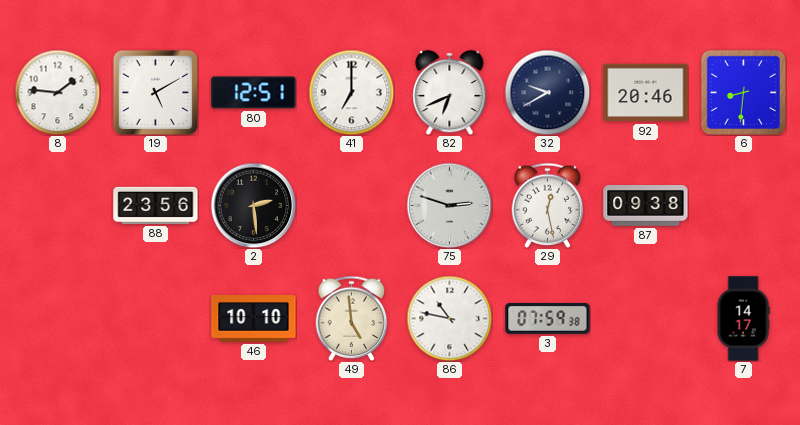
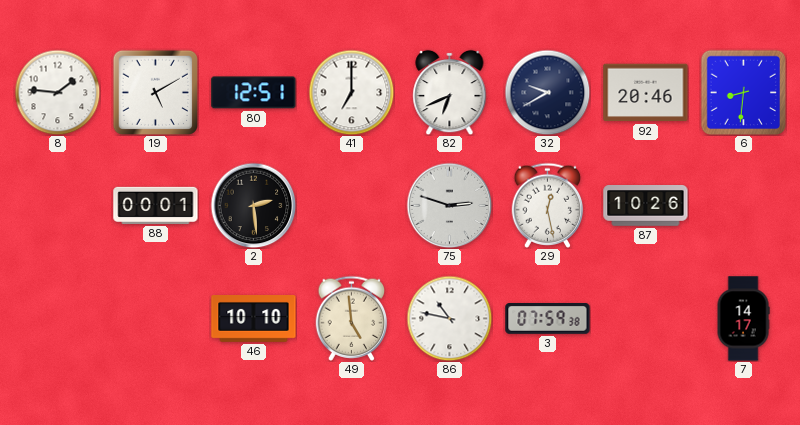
88: 23:56 -> 00:01
87: 09:38 -> 10:26
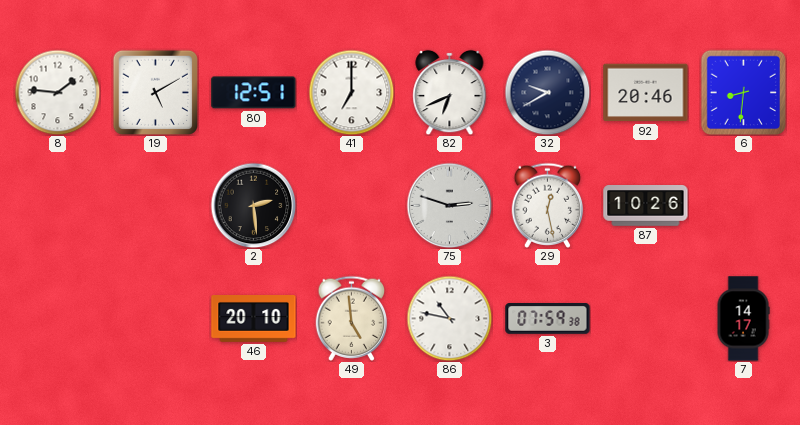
88: 00:01 -> none
46: 10:10 -> 20:10
